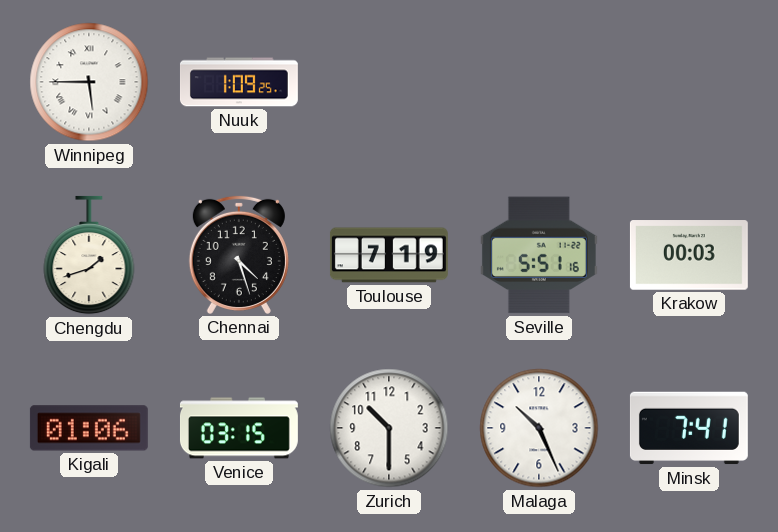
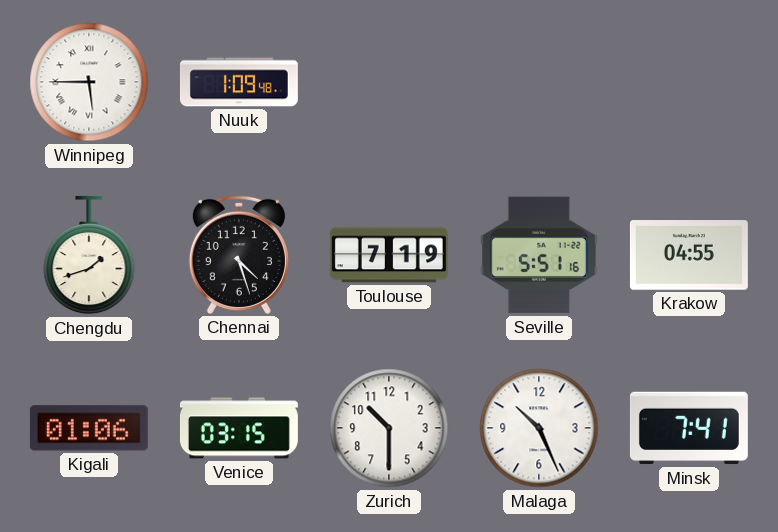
Nuuk: 1:09:25 -> 1:09:48
Krakow: 00:03 -> 04:55
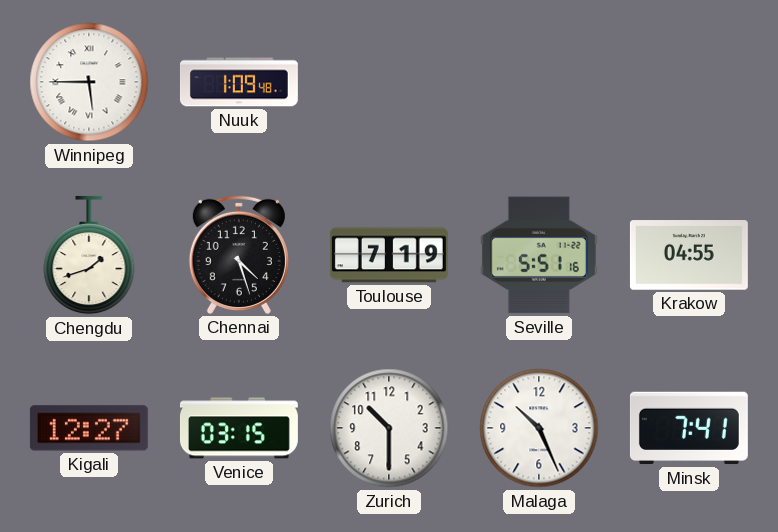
Kigali: 01:06 -> 12:27
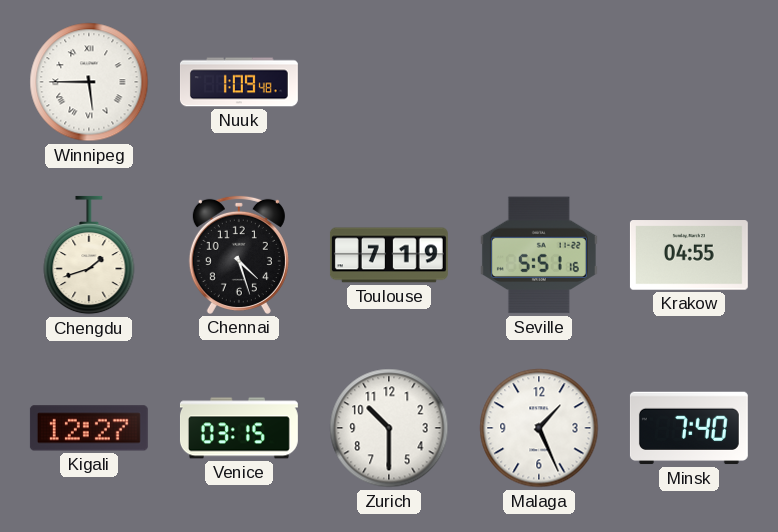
Malaga: 10:26 -> 1:26
Minsk: 7:41 -> 7:40
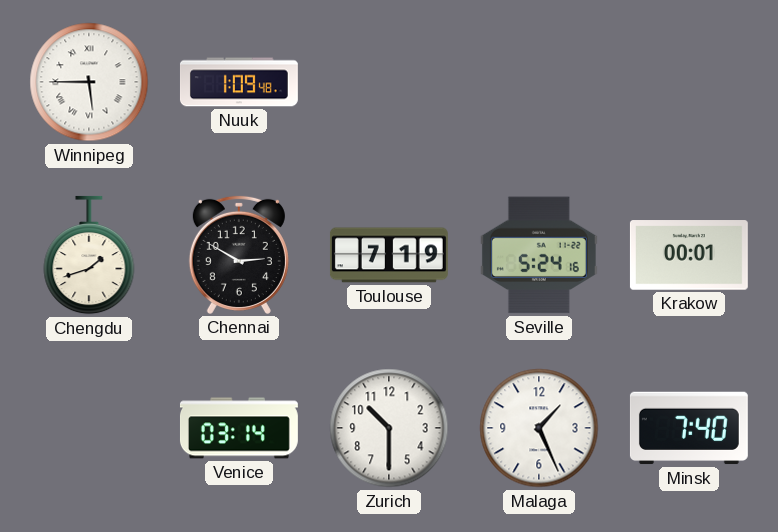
Chennai: 4:27 -> 2:50
Seville: 5:51 -> 5:24
Krakow: 04:55 -> 00:01
Kigali: 12:27 -> none
Venice: 03:15 -> 03:14
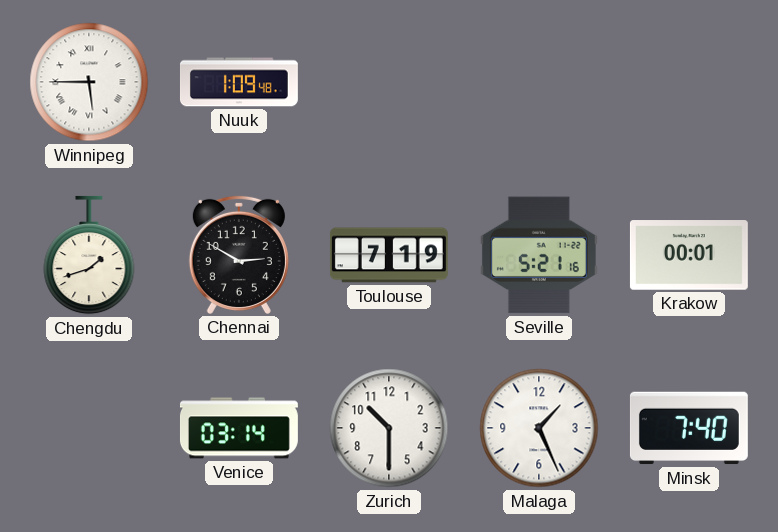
Seville: 5:24 -> 5:21
